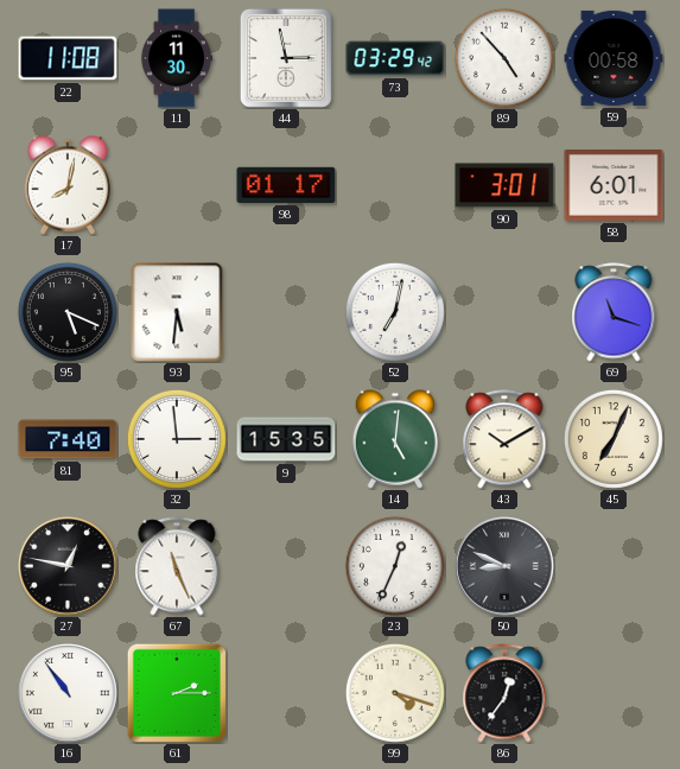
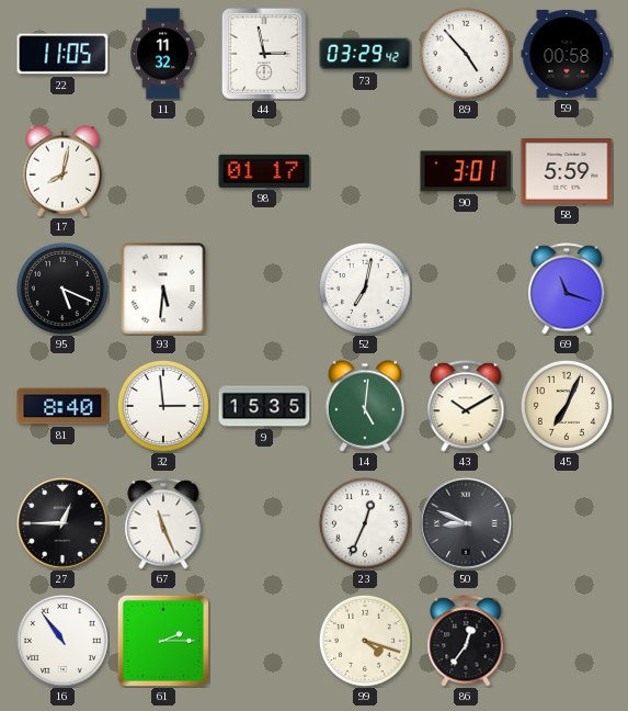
22: 11:08 -> 11:05
11: 11:30 -> 11:32
58: 6:01 -> 5:59
81: 7:40 -> 8:40
27: 12:47 -> 12:45
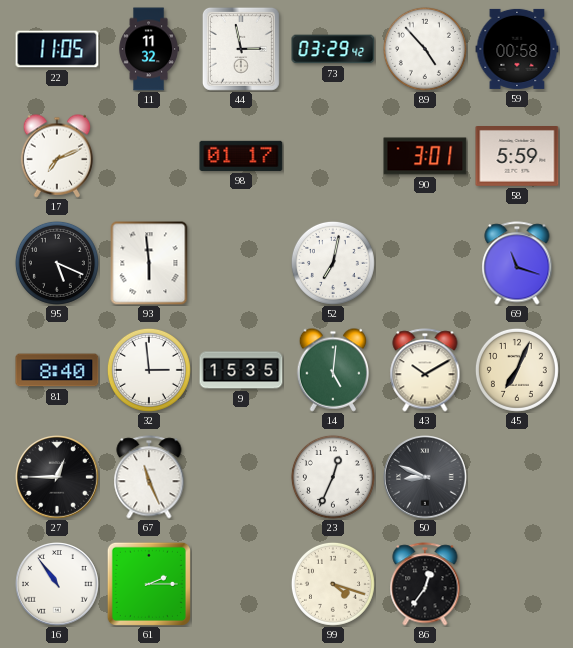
17: 8:02 -> 7:11
93: 5:31 -> 5:59
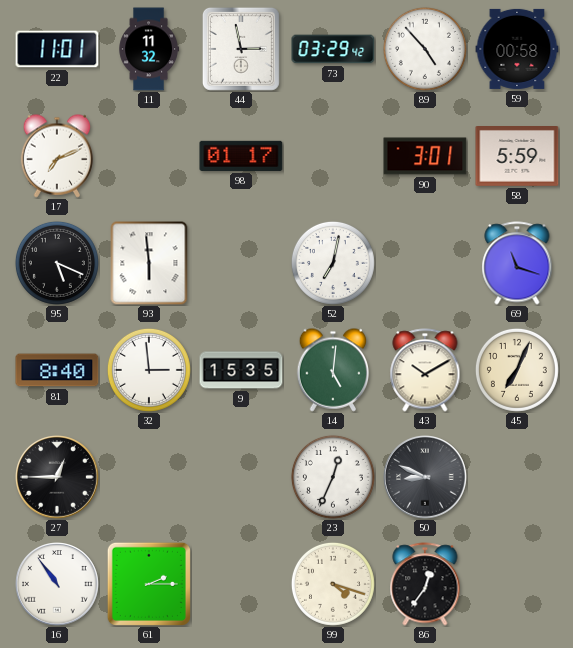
22: 11:05 -> 11:01
67: 11:26 -> none
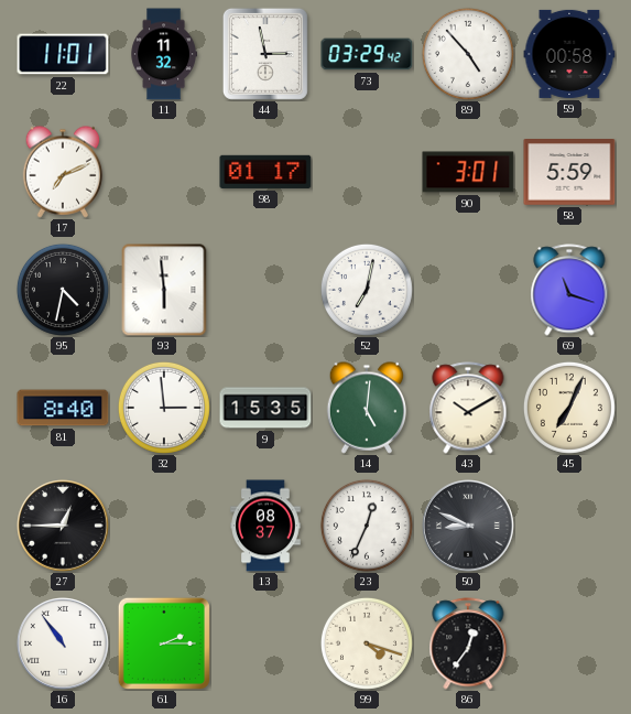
95: 5:19 -> 4:32
13: none -> 08:37
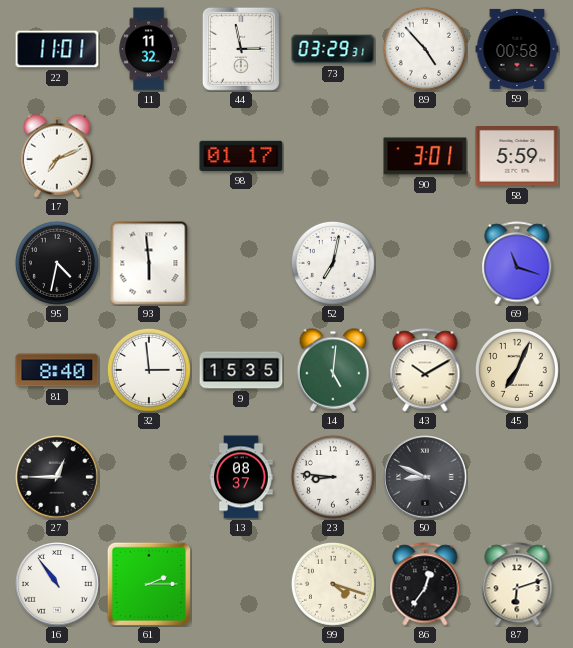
73: 03:29:42 -> 03:29:31
23: 12:34 -> 8:46
87: none -> 6:12
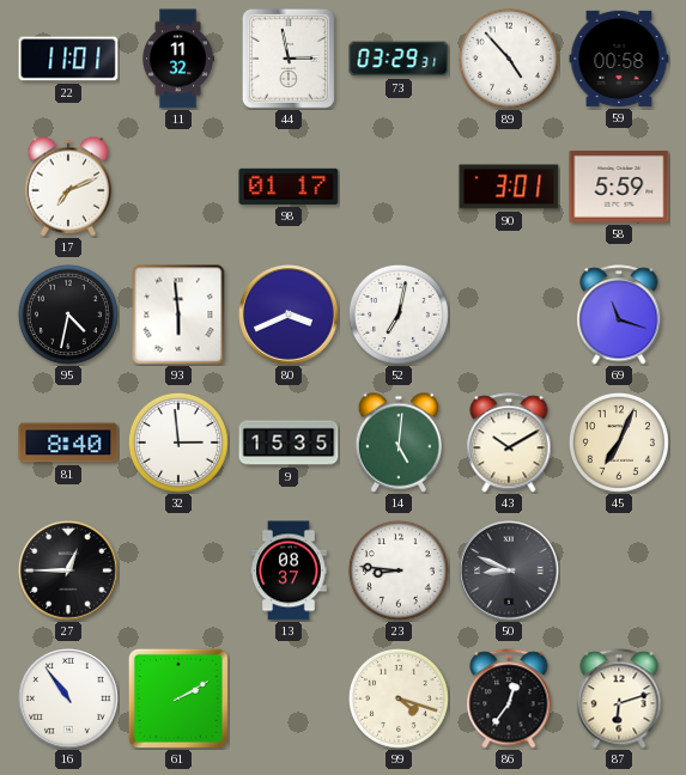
80: none -> 3:41
61: 2:15 -> 2:10
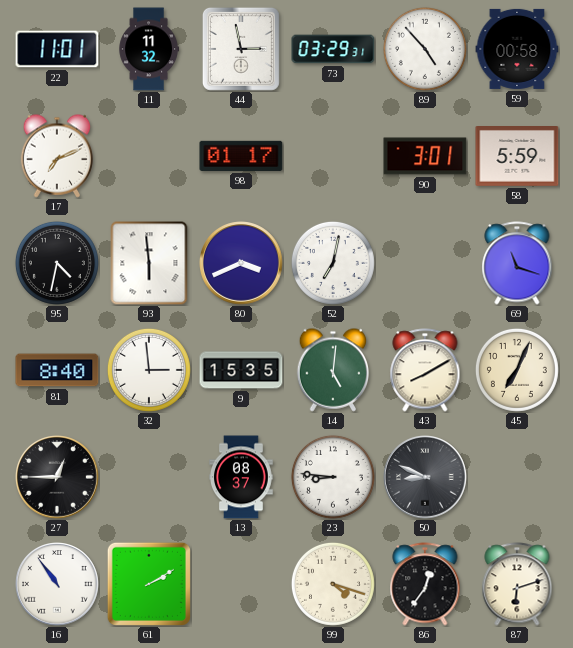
43: 10:10 -> 8:10
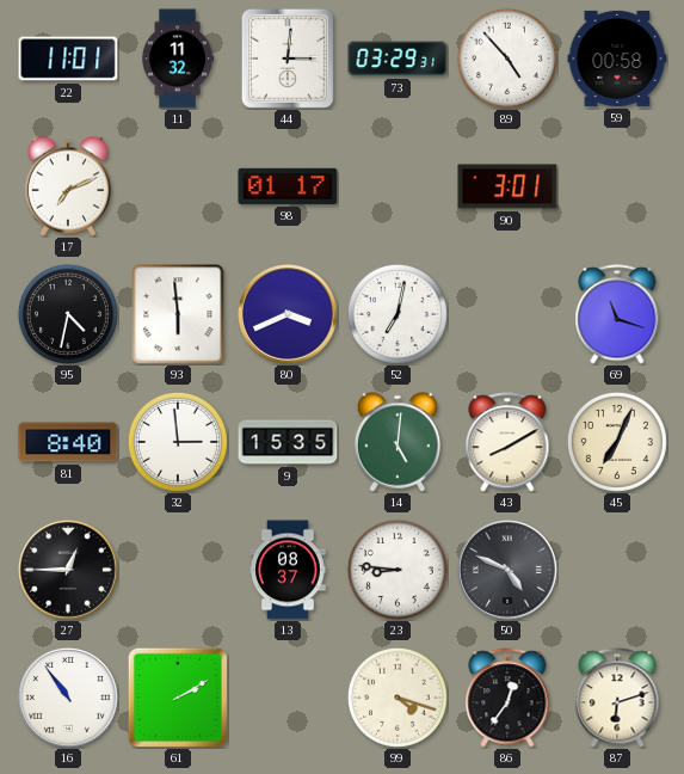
44: 2:58 -> 3:01
58: 5:59 -> none
50: 8:49 -> 4:49
